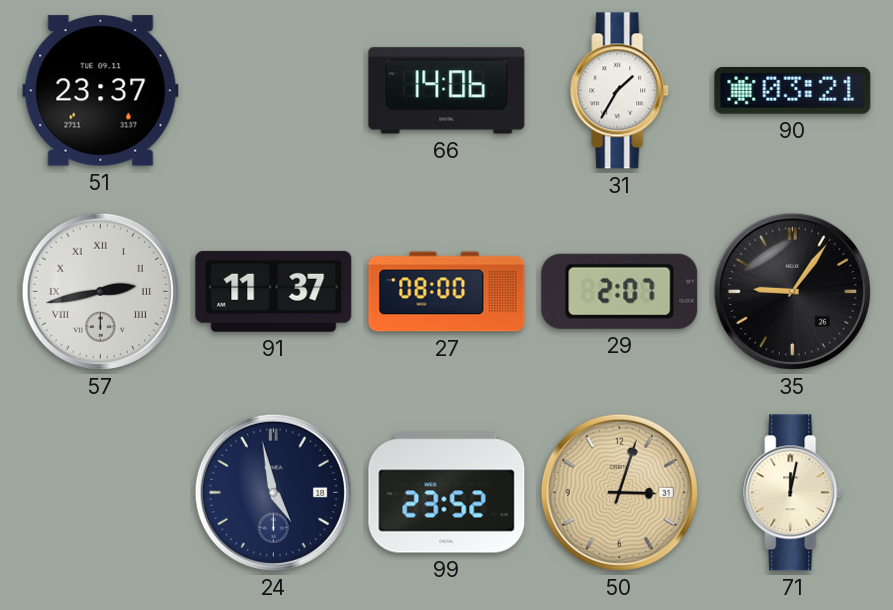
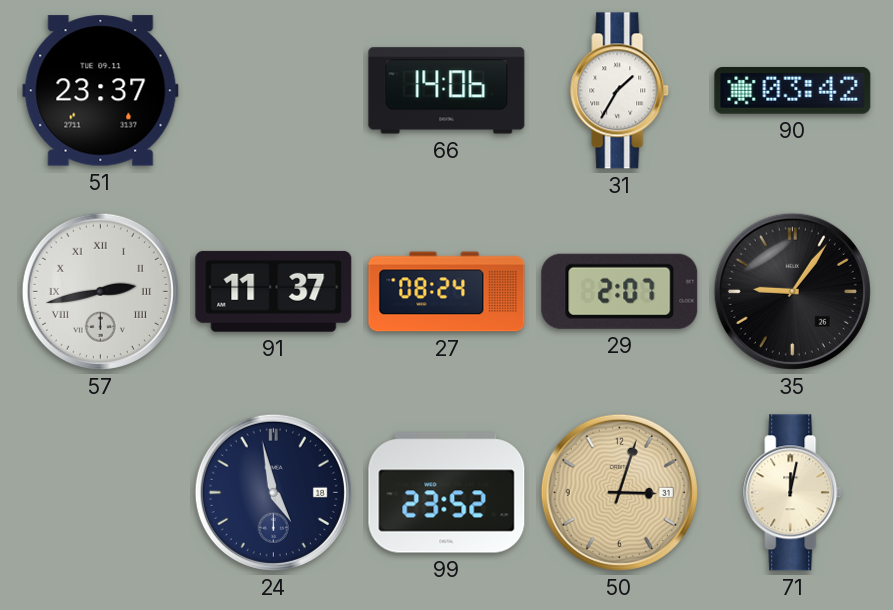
90: 03:21 -> 03:42
27: 08:00 -> 08:24
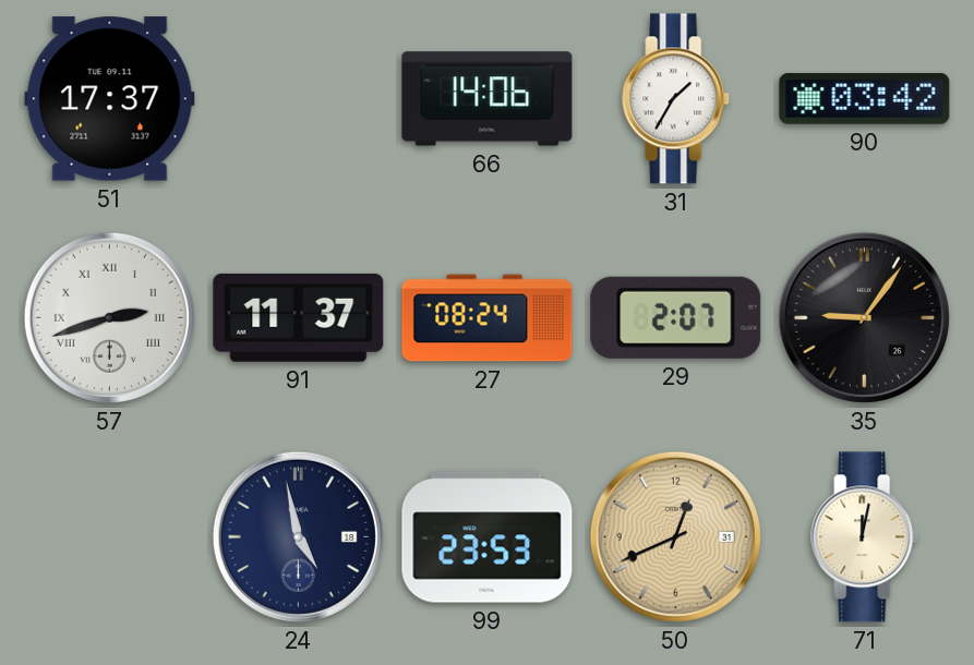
51: 23:37 -> 17:37
57: 2:43 -> 2:42
99: 23:52 -> 23:53
50: 3:03 -> 12:41
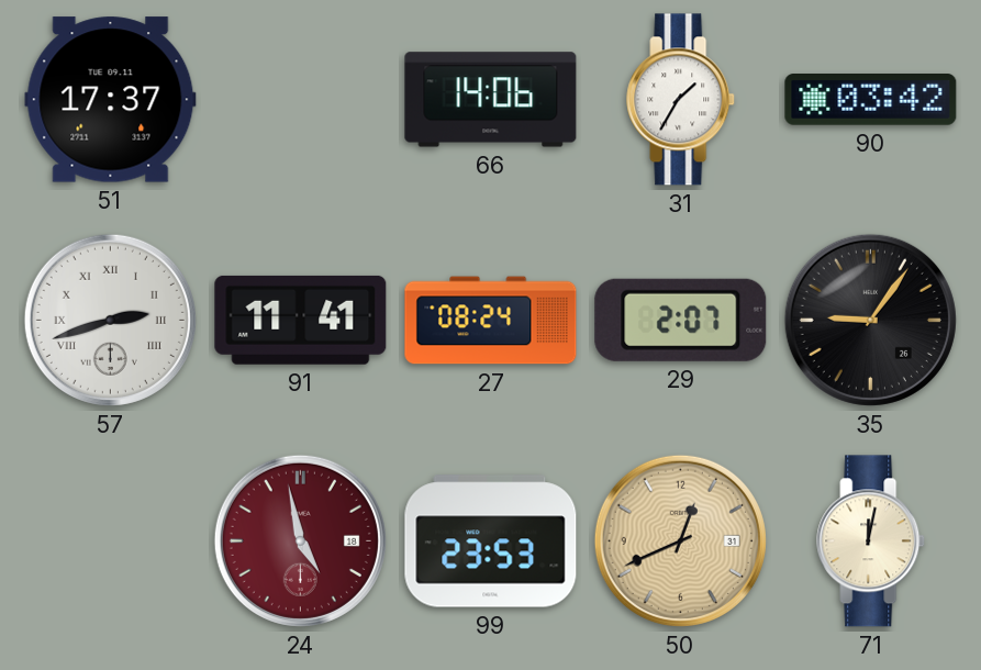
91: 11:37 -> 11:41
24 dial: navy -> burgundy
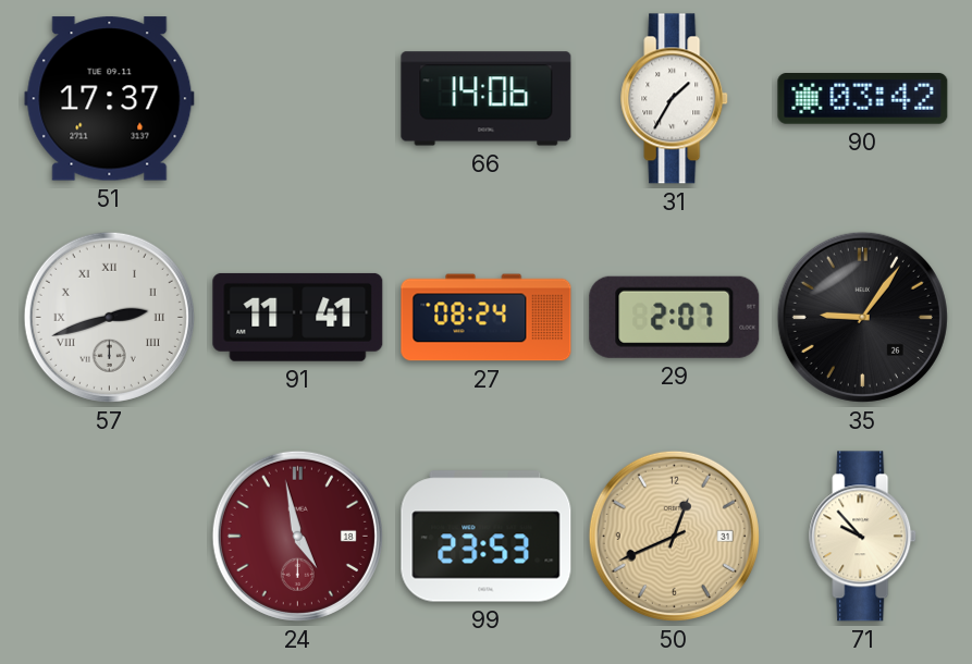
71: 12:02 -> 9:53
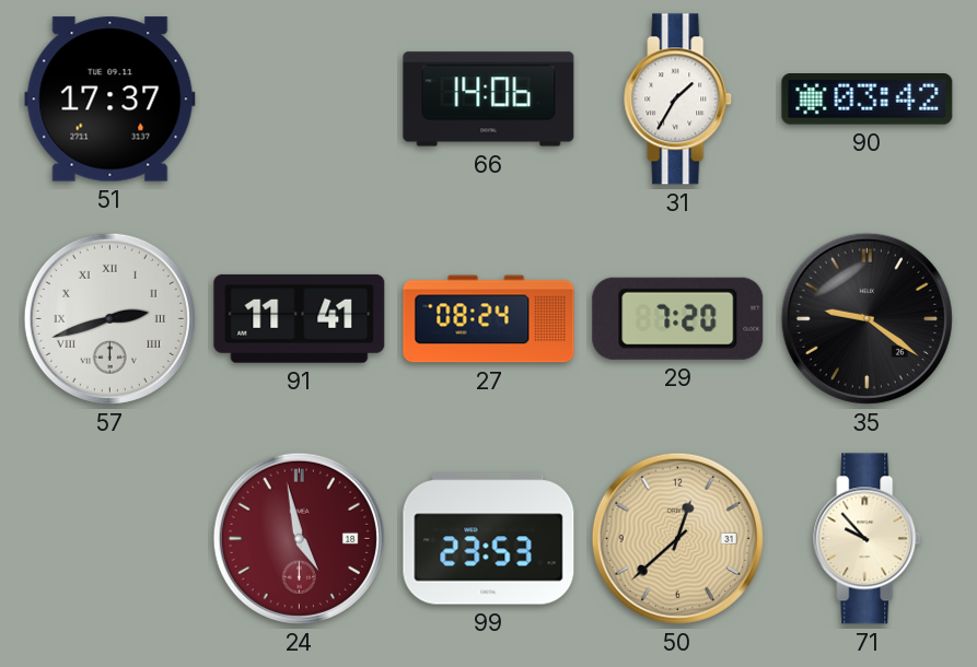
29: 2:07 -> 7:20
35: 9:06 -> 9:21
50: 12:41 -> 12:38
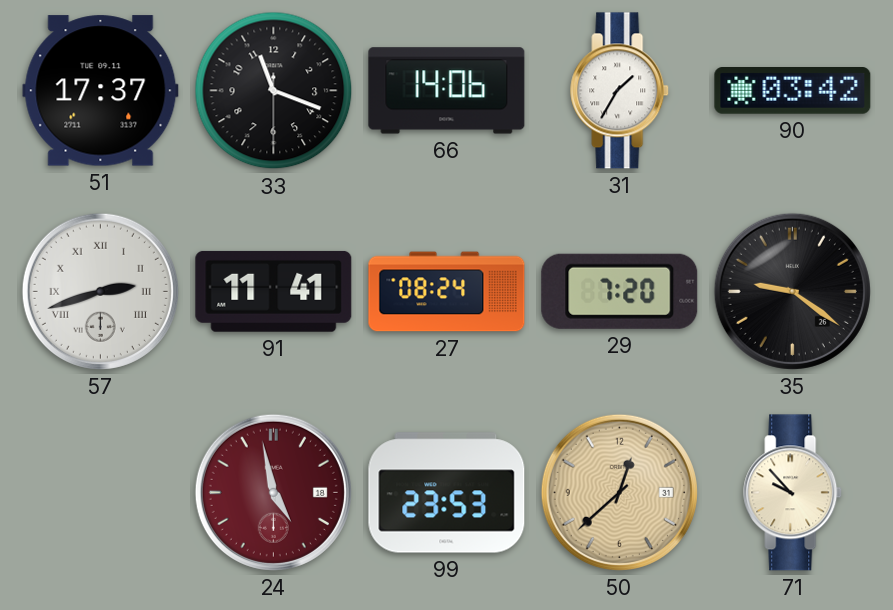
33: none -> 11:18
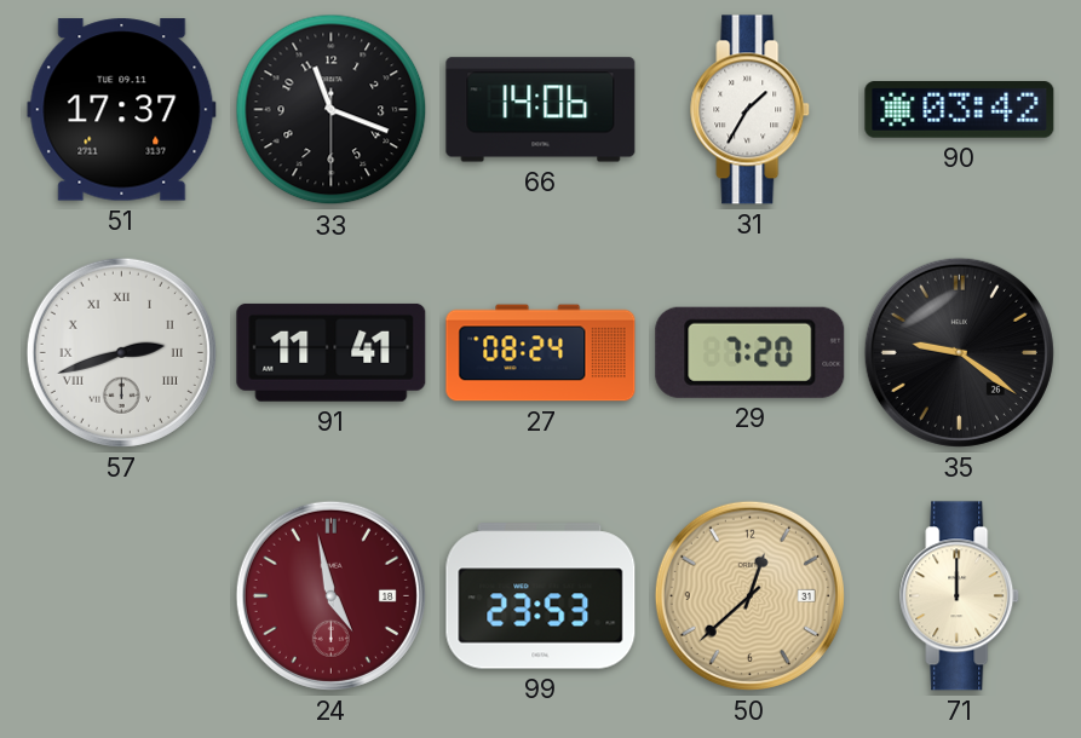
71: 9:53 -> 12:00
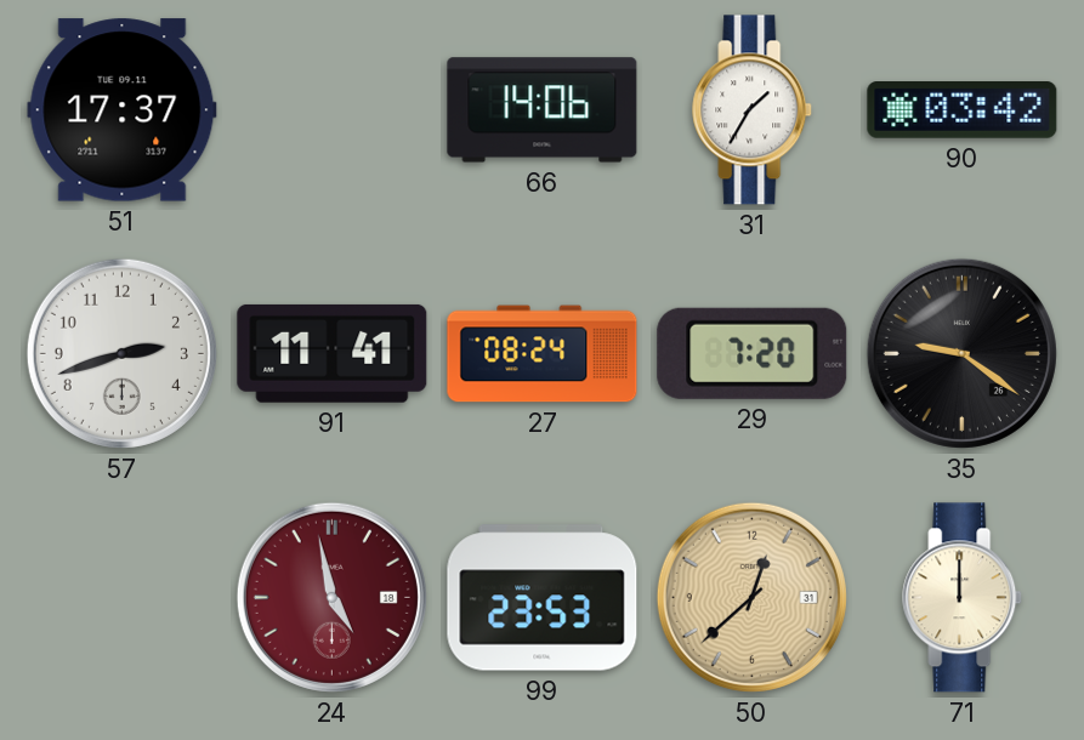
33: 11:18 -> none
57 numerals: Roman -> Arabic
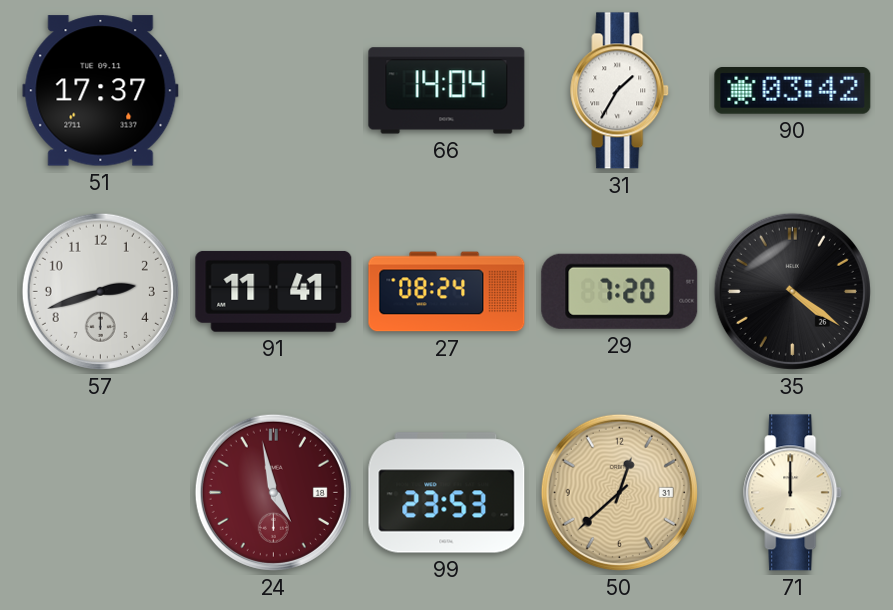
66: 14:06 -> 14:04
35: 9:21 -> 4:21
